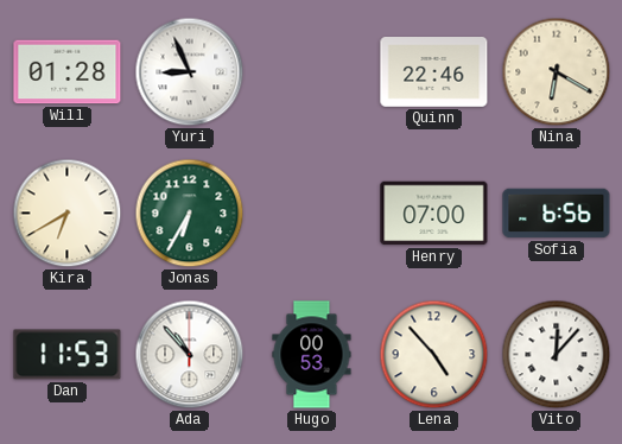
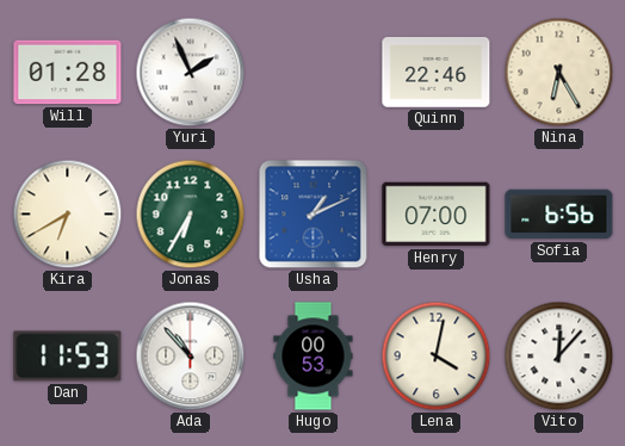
Yuri: 8:56 -> 1:56
Nina: 6:20 -> 6:25
Usha: none -> 1:11
Lena: 4:53 -> 4:02
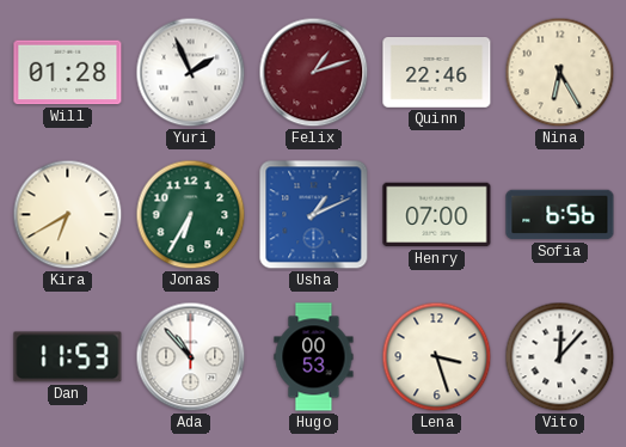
Felix: none -> 1:12
Lena: 4:02 -> 3:27
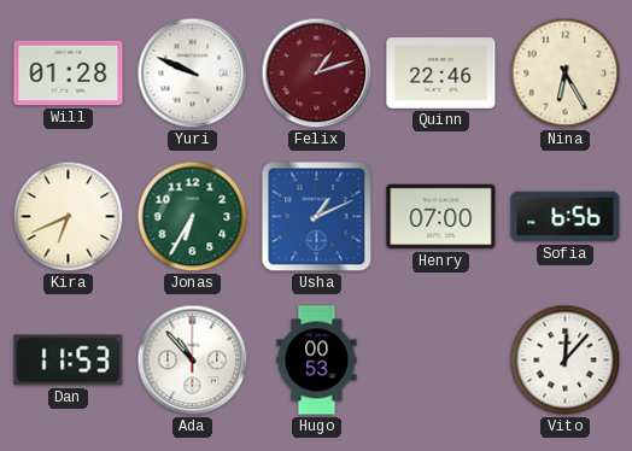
Yuri: 1:56 -> 9:49
Kira: 6:40 -> 6:41
Lena: 3:27 -> none
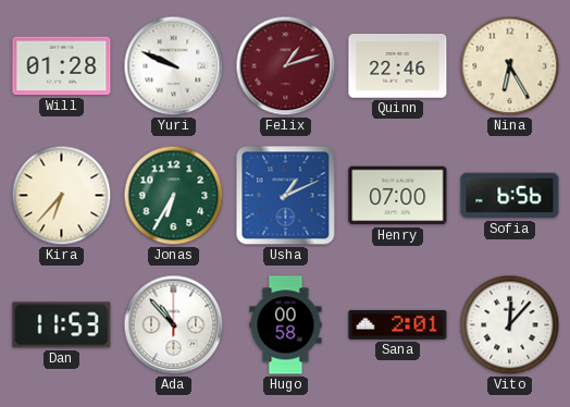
Kira: 6:41 -> 6:37
Hugo: 00:53 -> 00:58
Sana: none -> 2:01
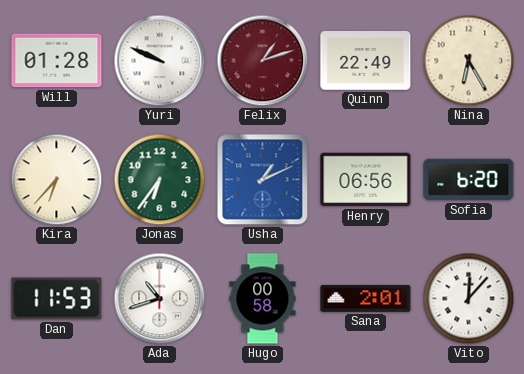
Quinn: 22:46 -> 22:49
Jonas: 6:35 -> 6:36
Henry: 07:00 -> 06:56
Sofia: 6:56 -> 6:20
Ada: 10:53 -> 10:42
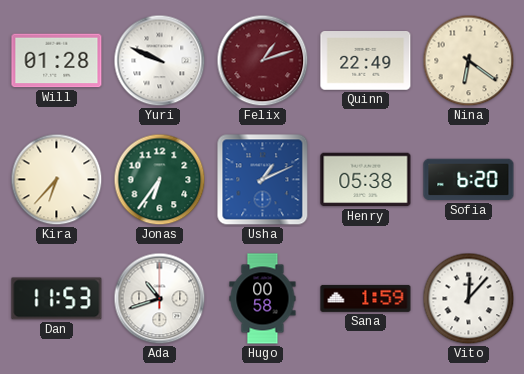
Nina: 6:25 -> 6:21
Henry: 06:56 -> 05:38
Sana: 2:01 -> 1:59
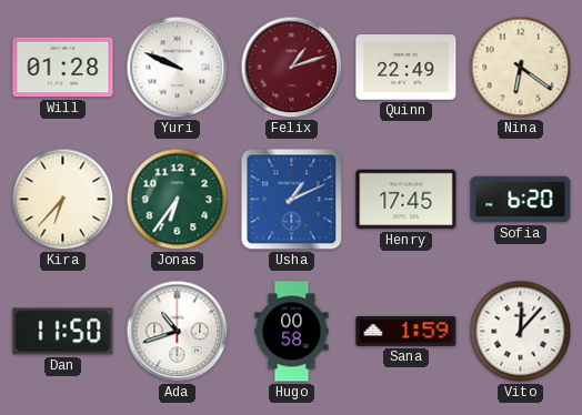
Henry: 05:38 -> 17:45
Dan: 11:53 -> 11:50
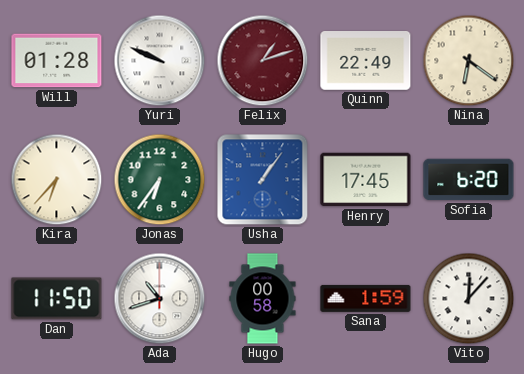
Usha: 1:11 -> 1:06
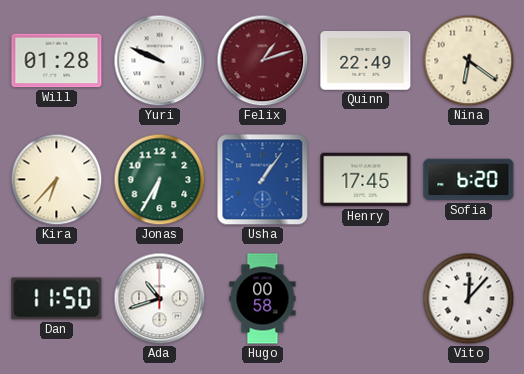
Jonas: 6:36 -> 6:35
Sana: 1:59 -> none
